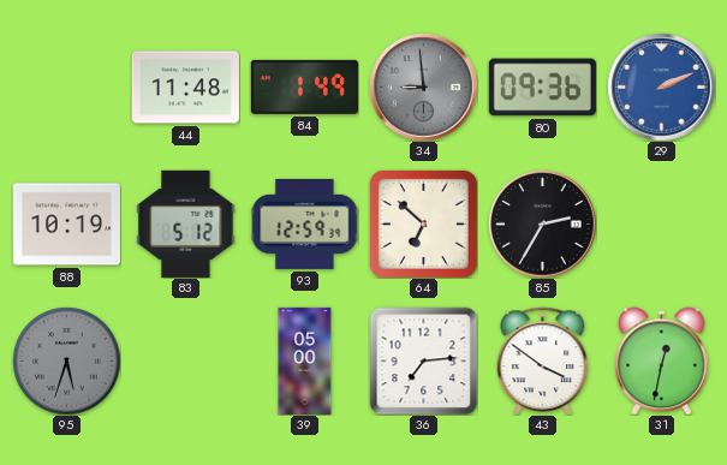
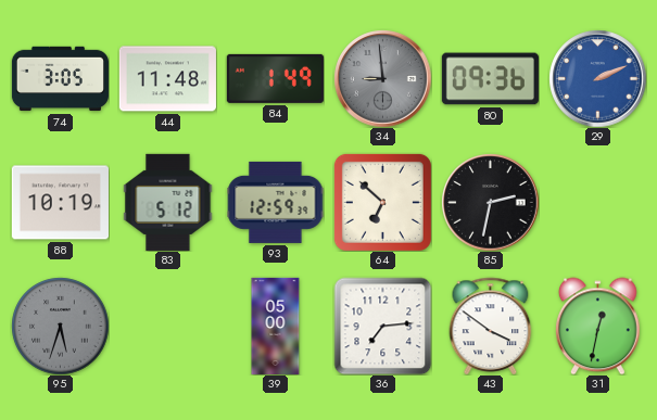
74: none -> 3:05
85: 2:35 -> 2:32
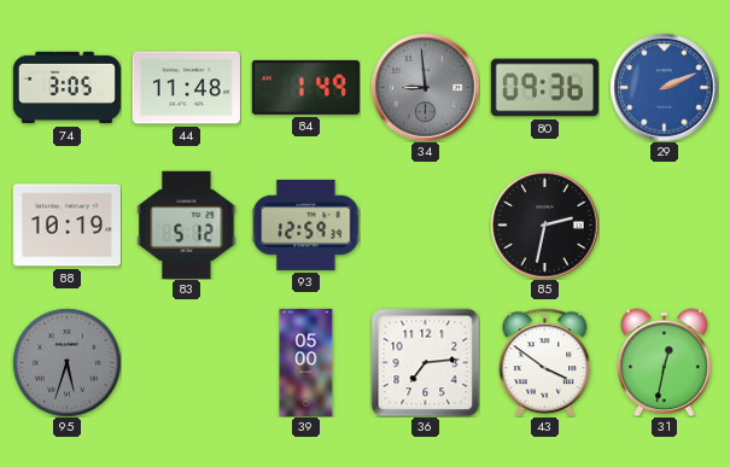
64: 6:52 -> none
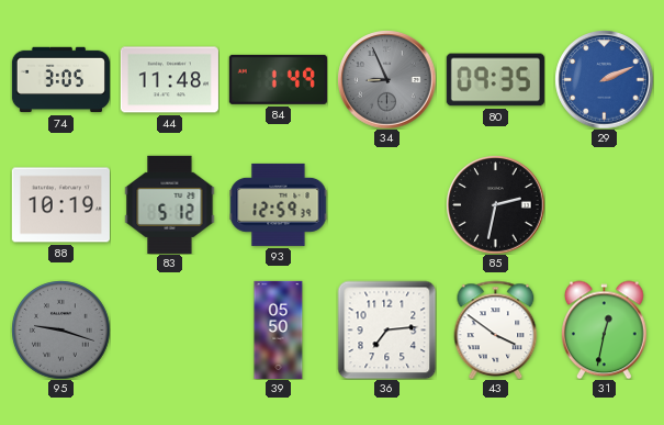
34: 8:59 -> 8:56
80: 09:36 -> 09:35
95: 5:33 -> 9:18
39: 05:00 -> 05:50
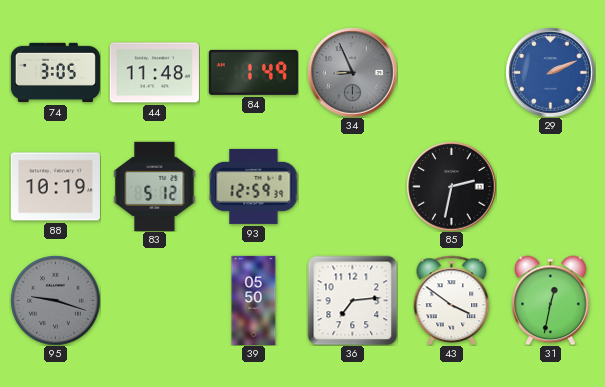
80: 09:35 -> none
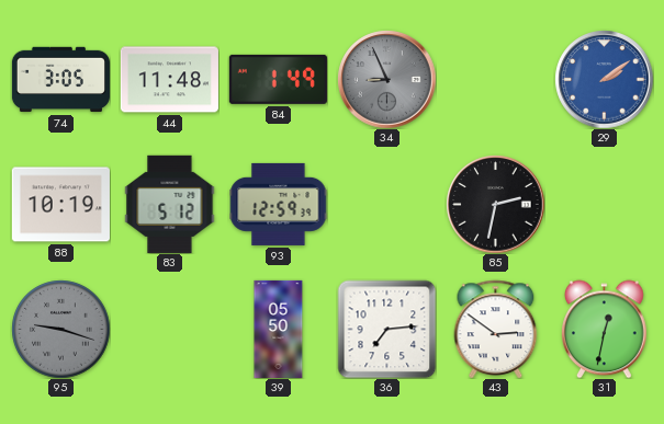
29: 2:11 -> 2:09
43: 3:51 -> 2:51
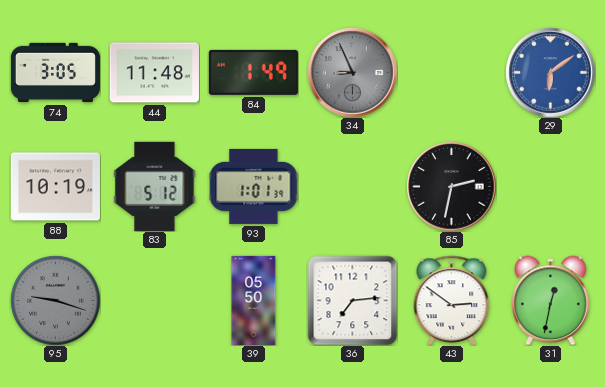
29: 2:09 -> 6:09
93: 12:59 -> 1:01
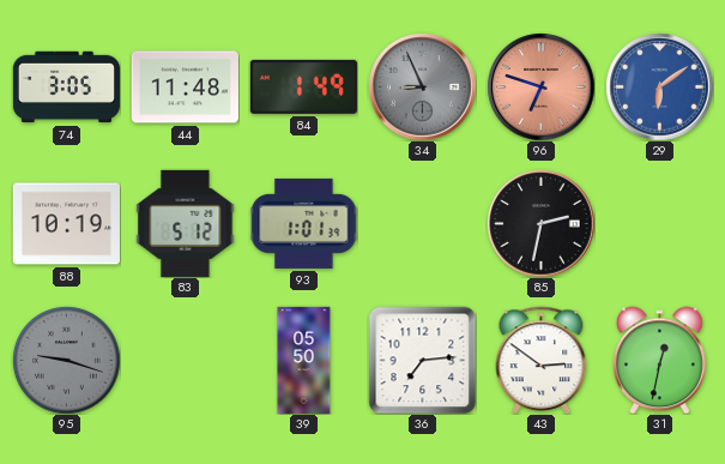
96: none -> 6:48
